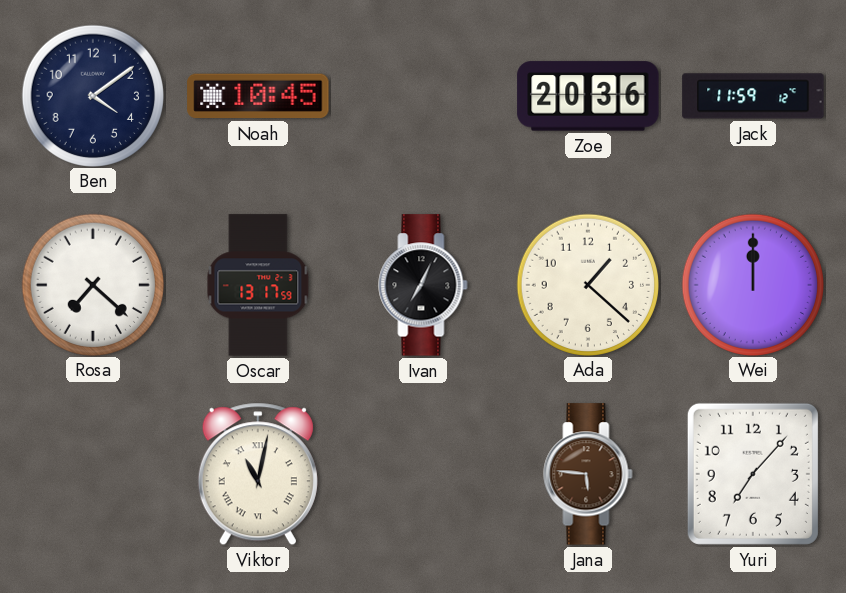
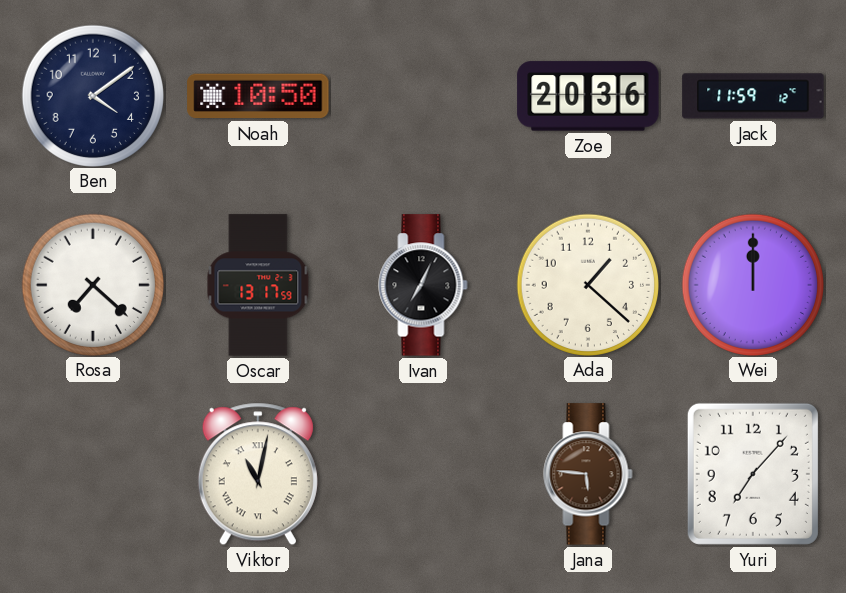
Noah: 10:45 -> 10:50
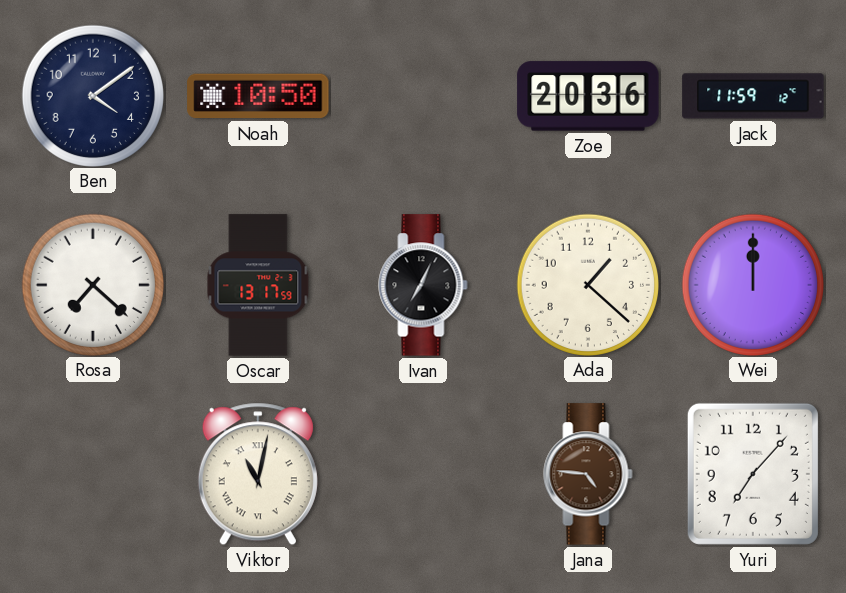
Jana: 5:46 -> 4:46
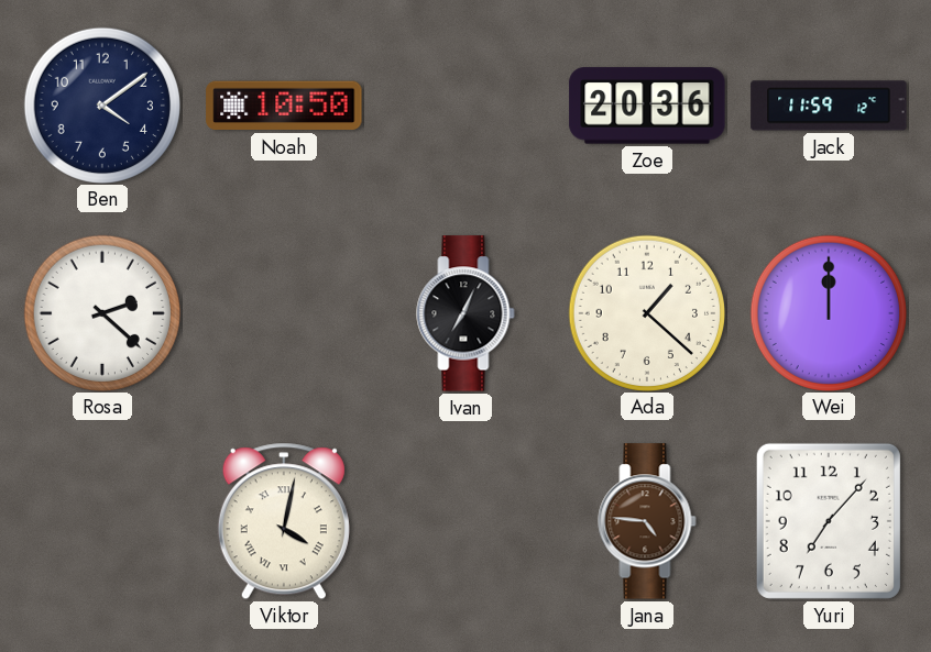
Rosa: 7:22 -> 2:22
Oscar: 13:17 -> none
Viktor: 11:02 -> 4:02
